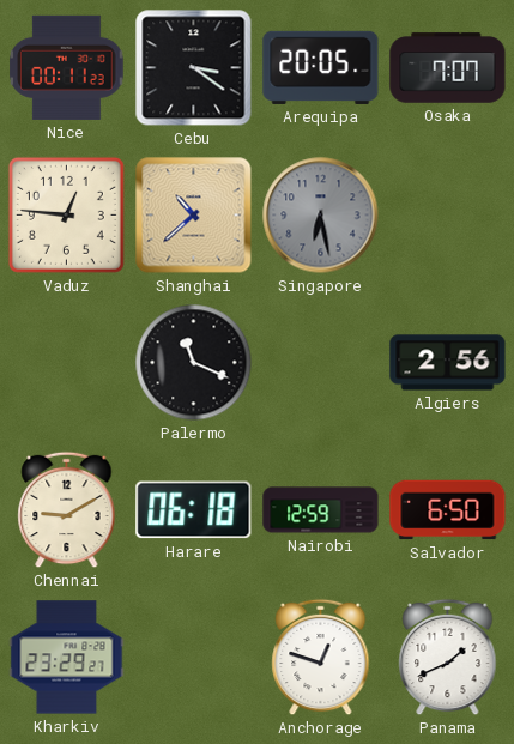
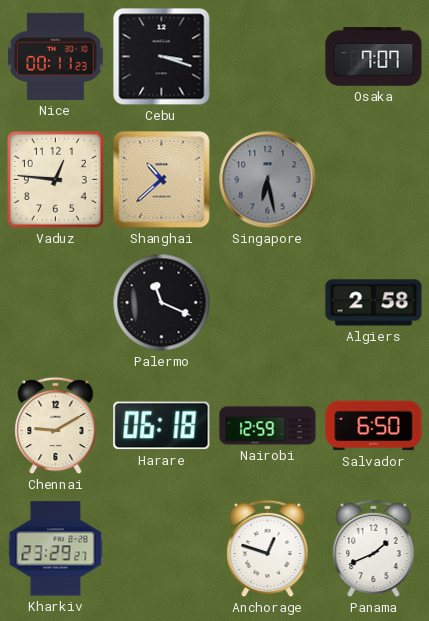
Cebu: 3:21 -> 3:18
Arequipa: 20:05 -> none
Algiers: 2:56 -> 2:58
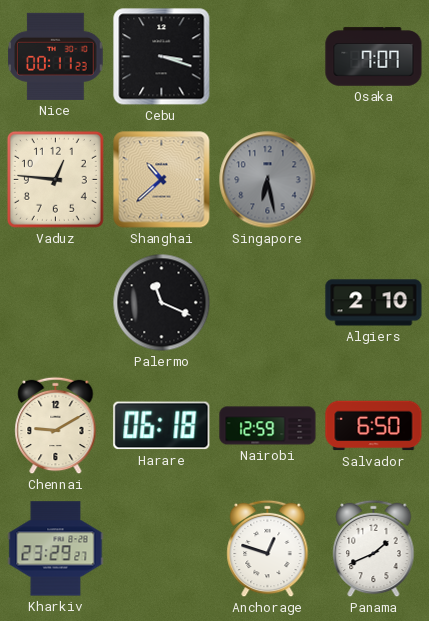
Algiers: 2:58 -> 2:10
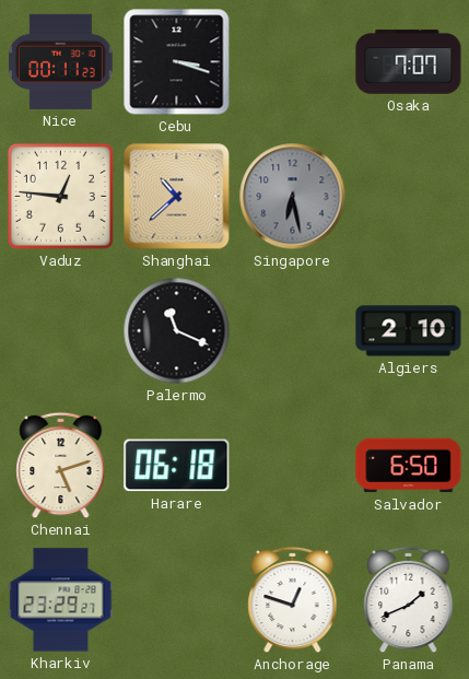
Chennai: 9:10 -> 5:12
Nairobi: 12:59 -> none
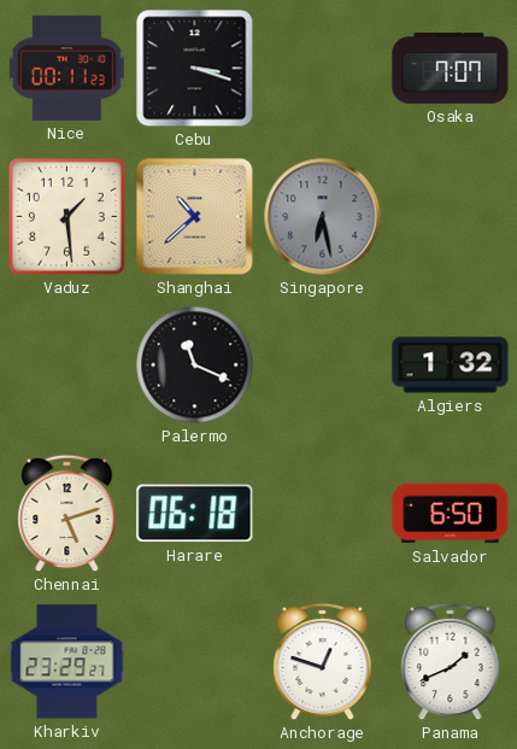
Vaduz: 12:46 -> 1:29
Algiers: 2:10 -> 1:32
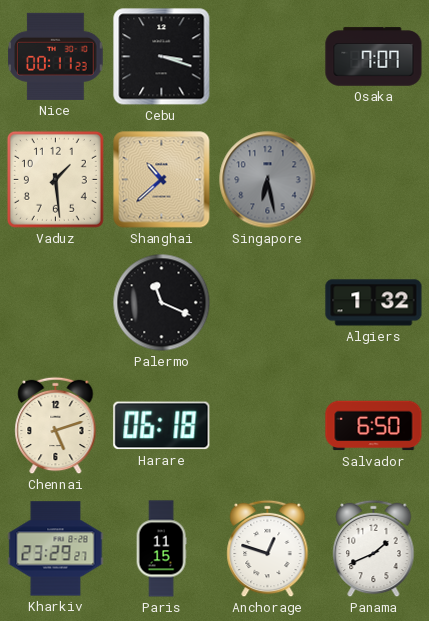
Paris: none -> 11:15
